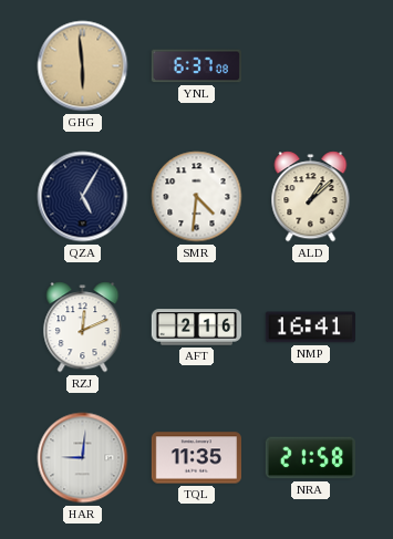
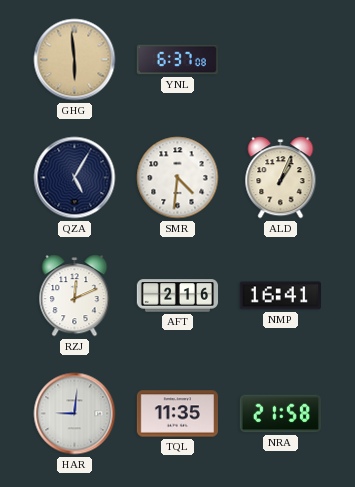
ALD: 1:08 -> 1:04
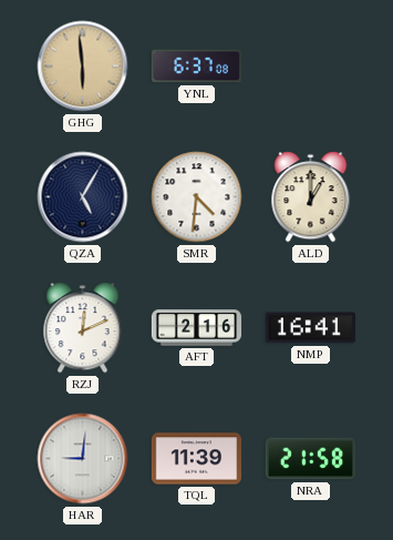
ALD: 1:04 -> 1:00
TQL: 11:35 -> 11:39
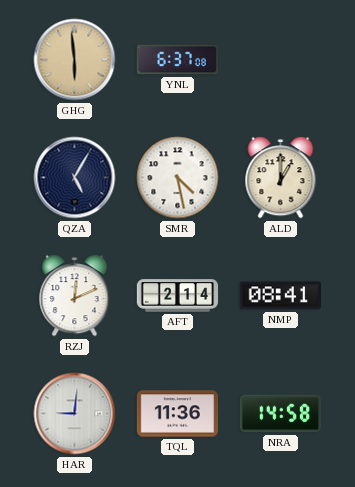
SMR: 4:31 -> 4:28
AFT: 2:16 -> 2:14
NMP: 16:41 -> 08:41
TQL: 11:39 -> 11:36
NRA: 21:58 -> 14:58
